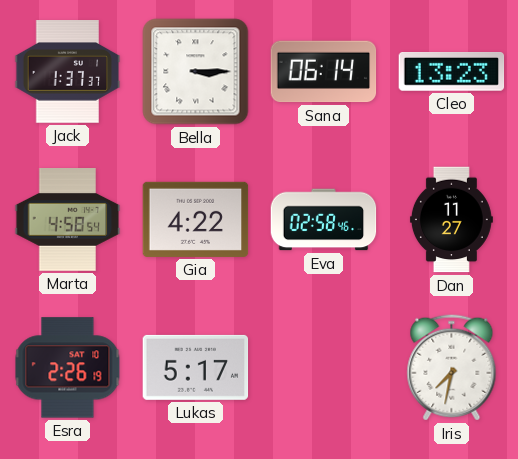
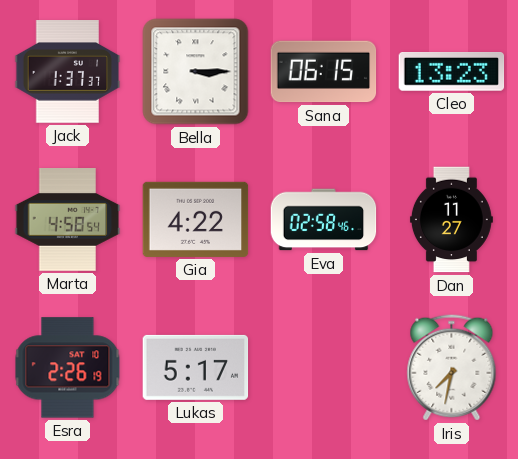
Sana: 06:14 -> 06:15
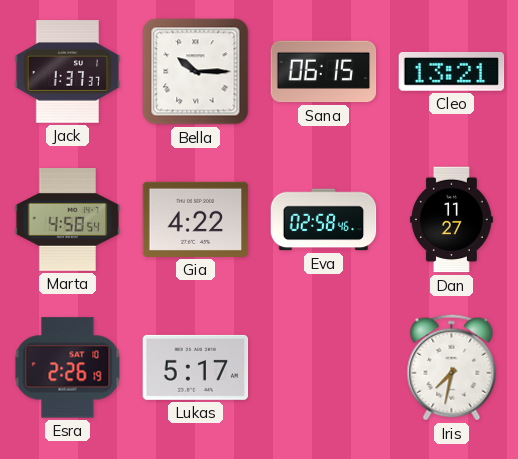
Bella: 3:15 -> 10:15
Cleo: 13:23 -> 13:21
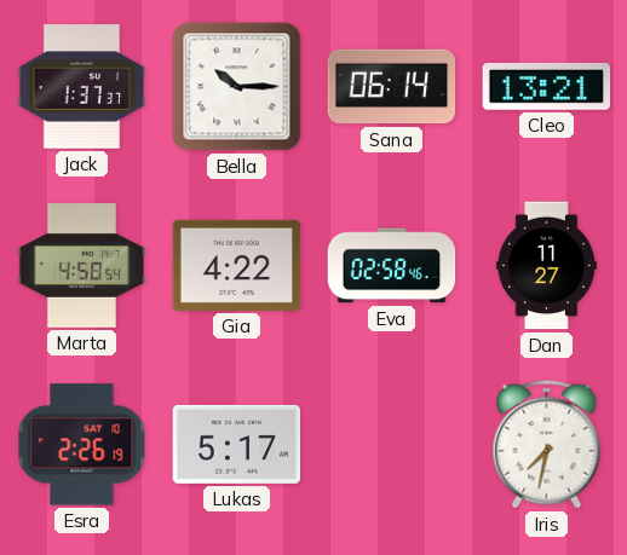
Sana: 06:15 -> 06:14
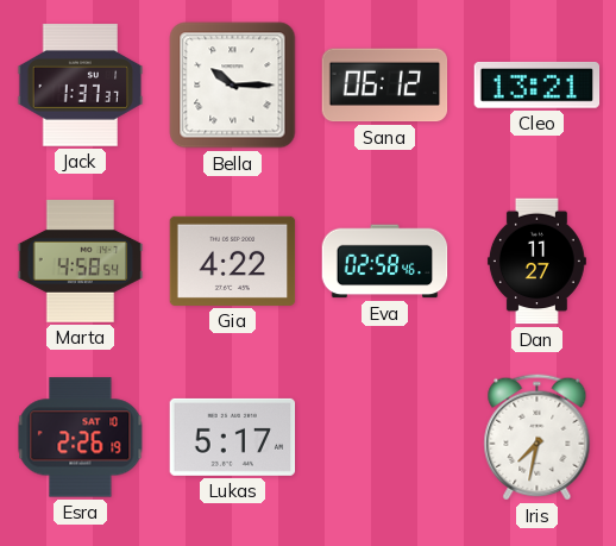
Sana: 06:14 -> 06:12
